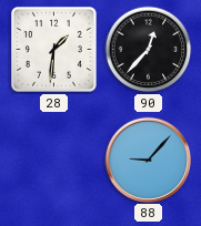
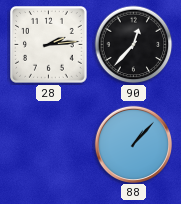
28: 1:31 -> 2:14
88: 9:07 -> 1:07
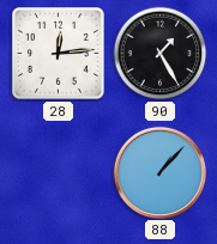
28: 2:14 -> 12:14
90: 12:37 -> 1:25
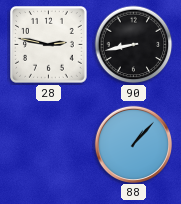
28: 12:14 -> 2:47
90: 1:25 -> 8:43
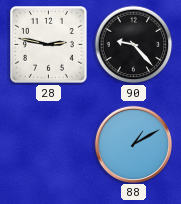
90: 8:43 -> 9:23
88: 1:07 -> 1:10
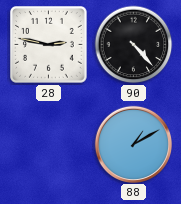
90: 9:23 -> 4:23
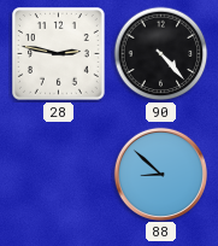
88: 1:10 -> 8:52
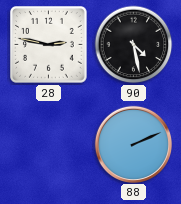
90: 4:23 -> 4:28
88: 8:52 -> 2:11
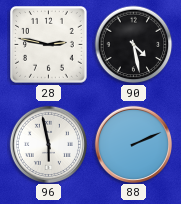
96: none -> 5:58
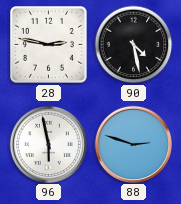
88: 2:11 -> 2:48
